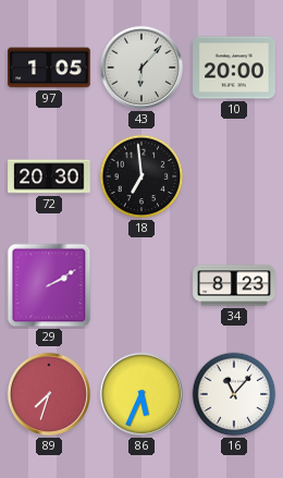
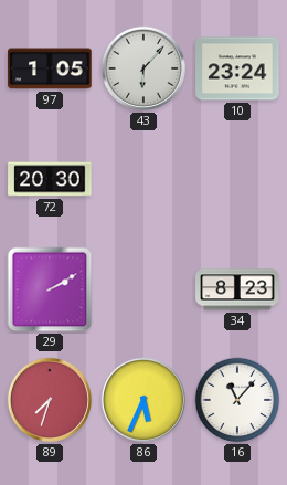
10: 20:00 -> 23:24
18: 6:59 -> none
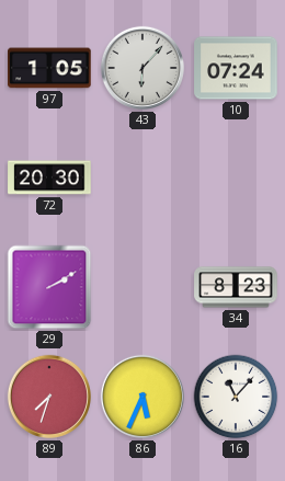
10: 23:24 -> 07:24
